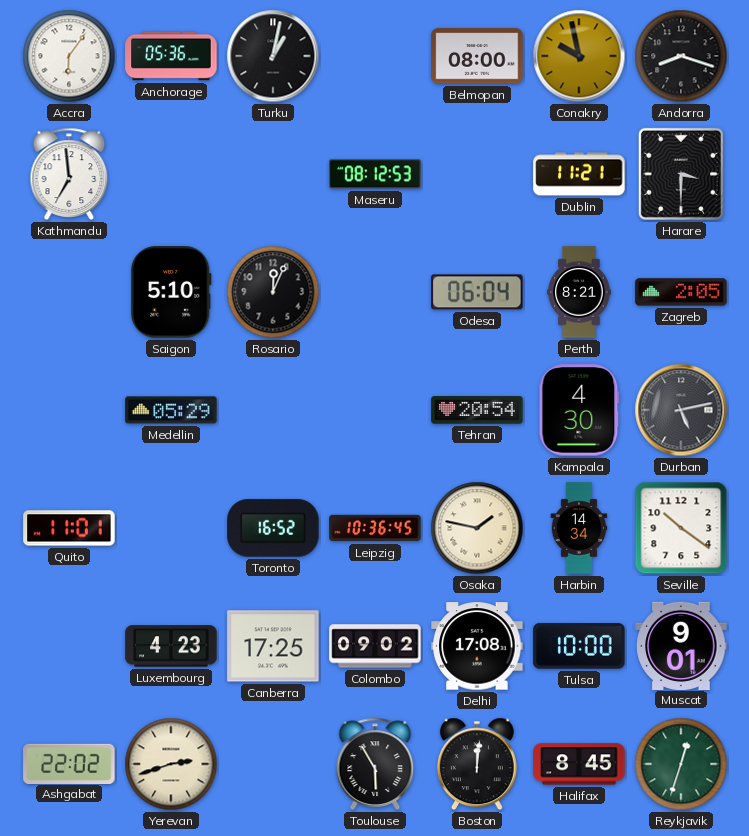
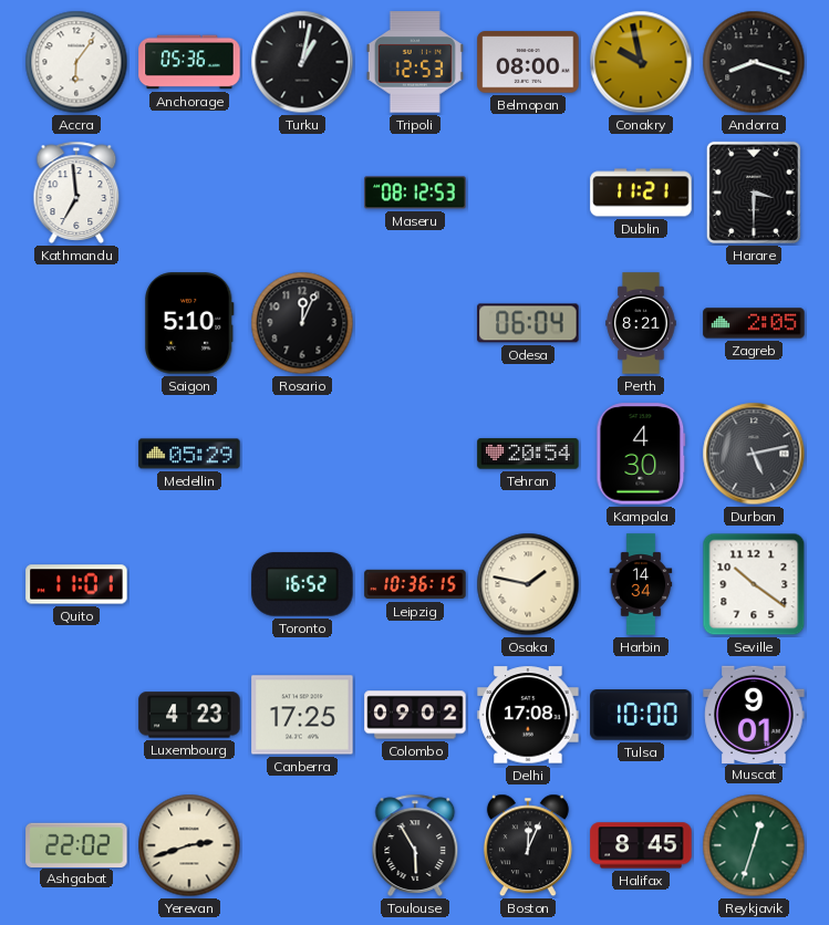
Tripoli: none -> 12:53
Leipzig: 10:36:45 -> 10:36:15
Boston: 12:01 -> 12:04
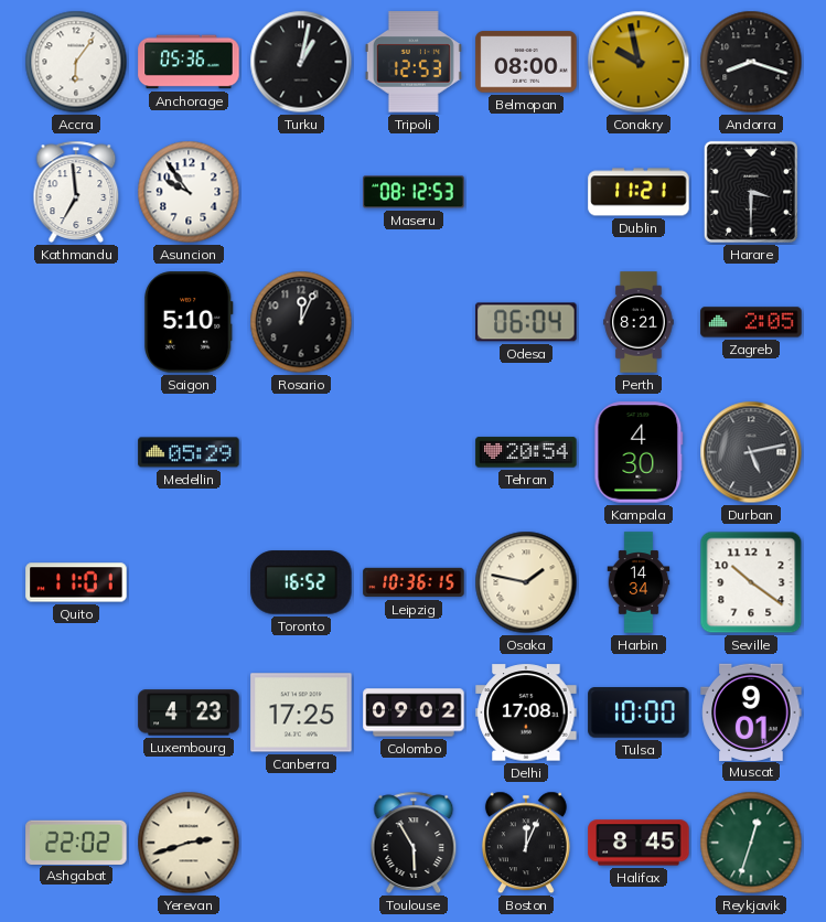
Asuncion: none -> 9:54
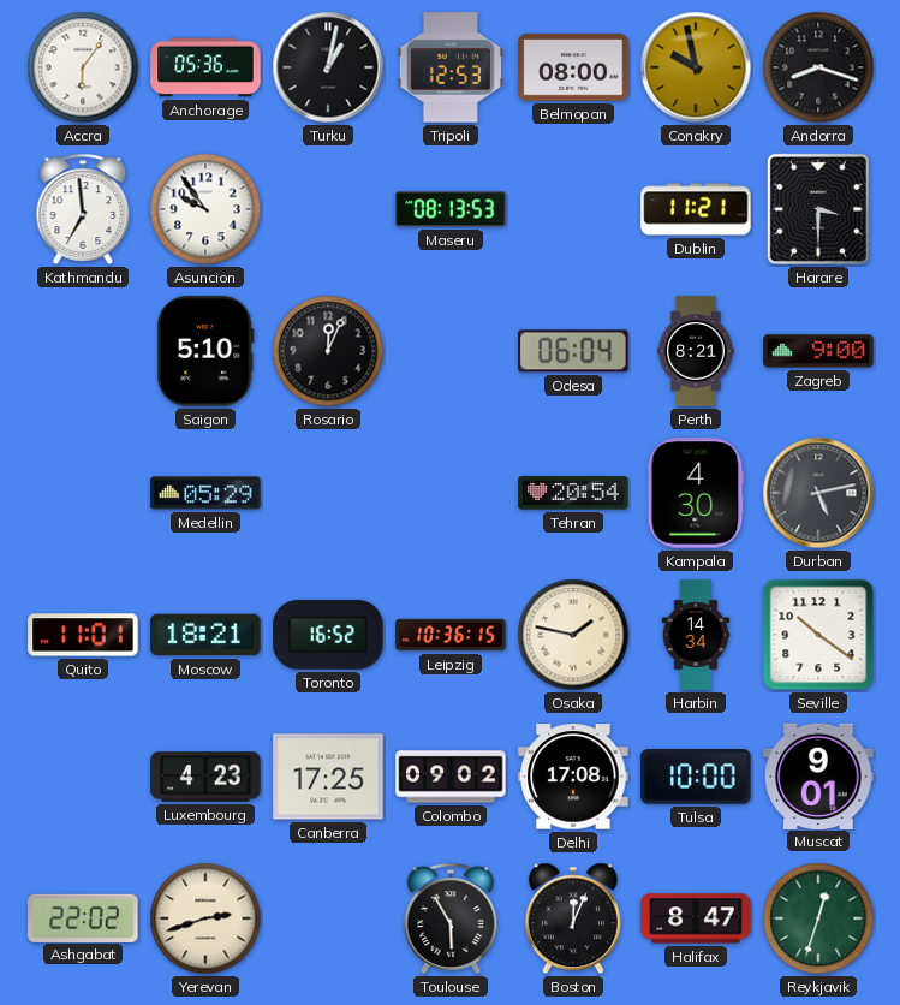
Maseru: 08:12 -> 08:13
Zagreb: 2:05 -> 9:00
Moscow: none -> 18:21
Halifax: 8:45 -> 8:47
